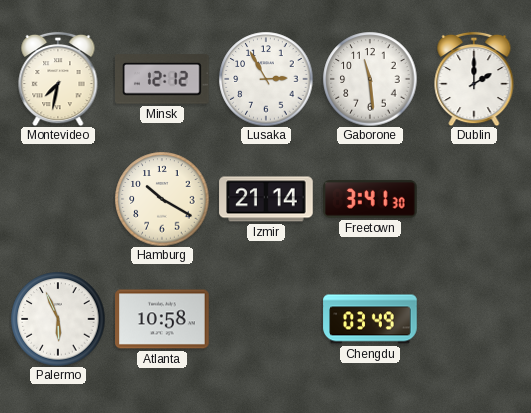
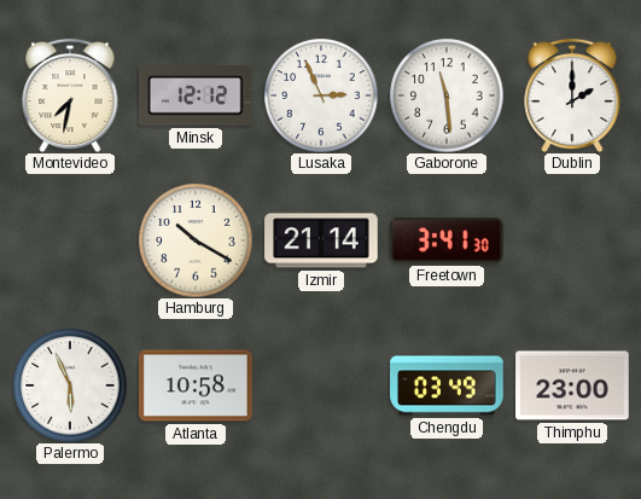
Lusaka: 2:55 -> 2:56
Thimphu: none -> 23:00
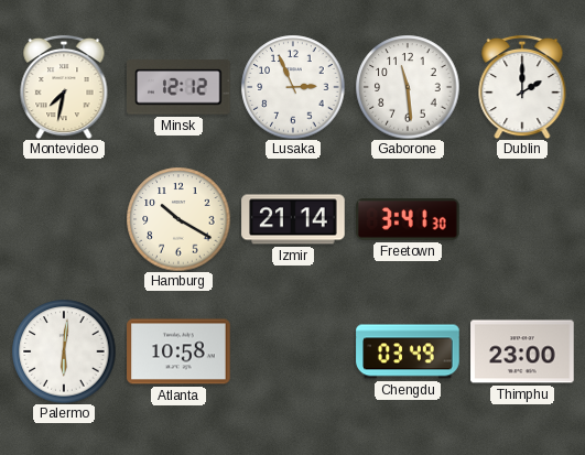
Palermo: 5:56 -> 6:01
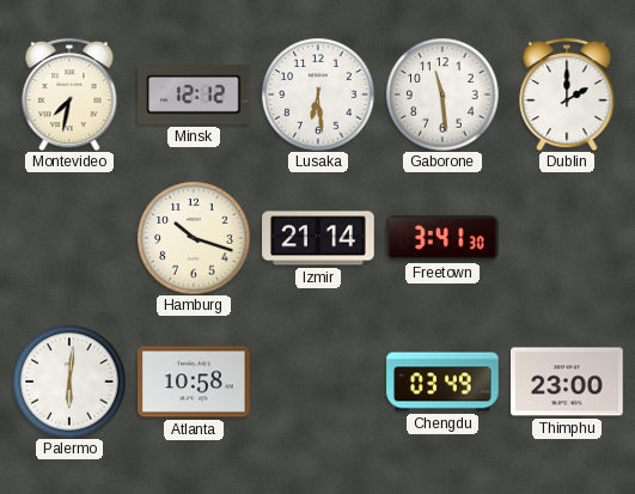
Lusaka: 2:56 -> 6:29
Hamburg: 10:20 -> 10:18
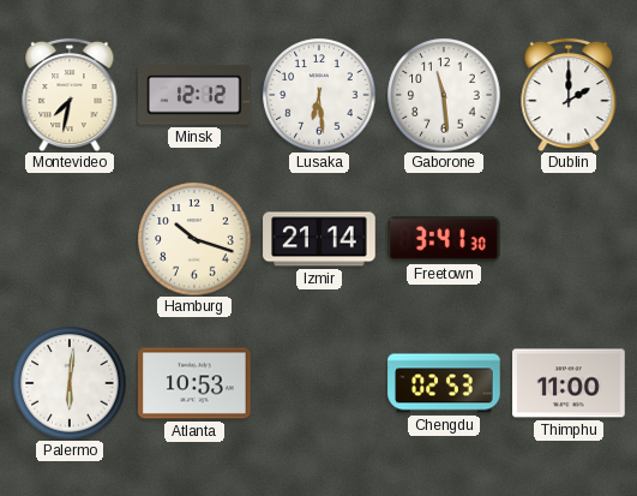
Atlanta: 10:58 -> 10:53
Chengdu: 03:49 -> 02:53
Thimphu: 23:00 -> 11:00
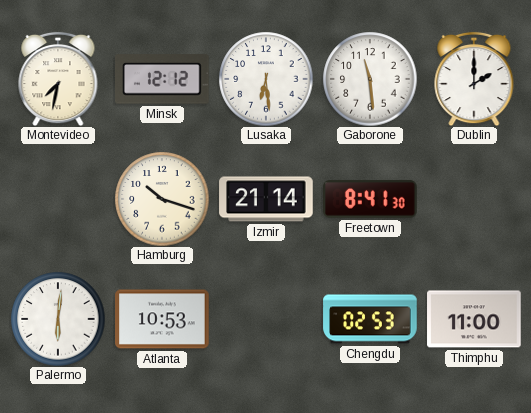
Freetown: 3:41 -> 8:41
